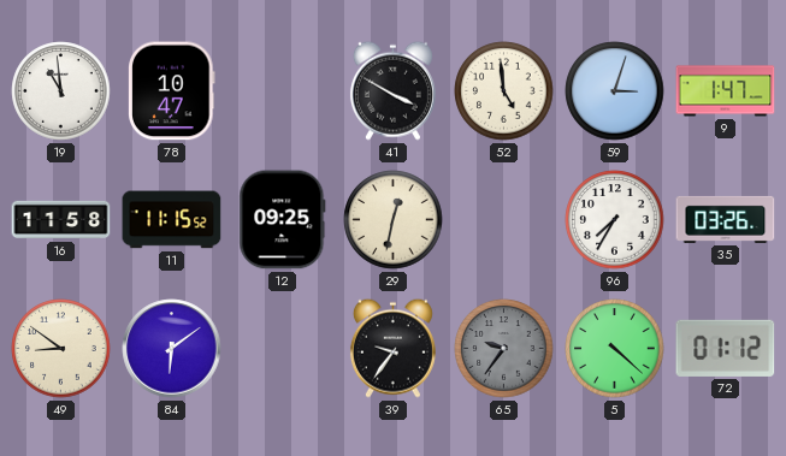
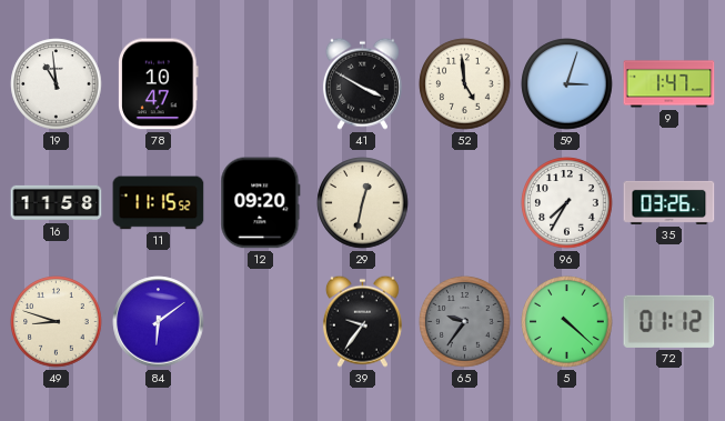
12: 09:25 -> 09:20
49: 8:51 -> 8:48
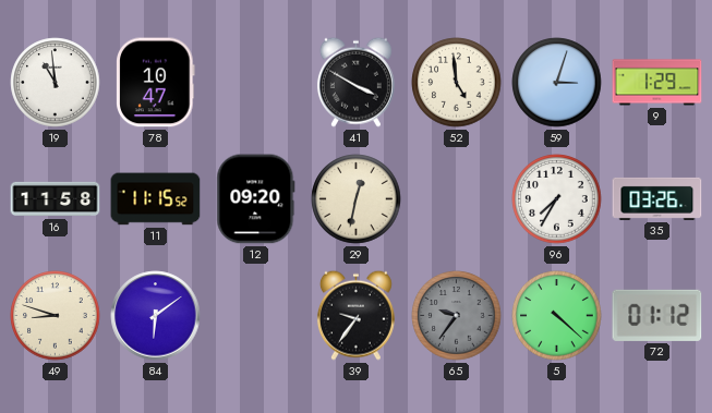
9: 1:47 -> 1:29
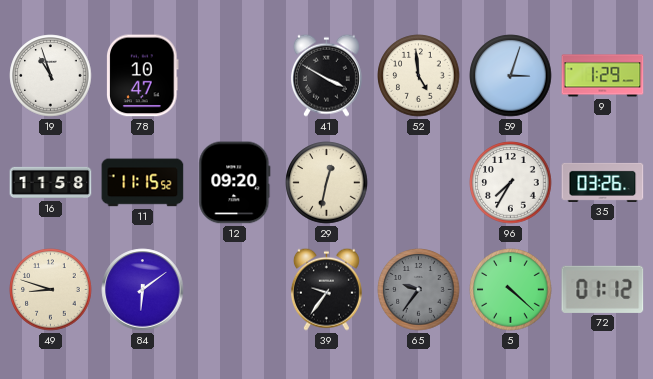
19: 10:59 -> 10:57
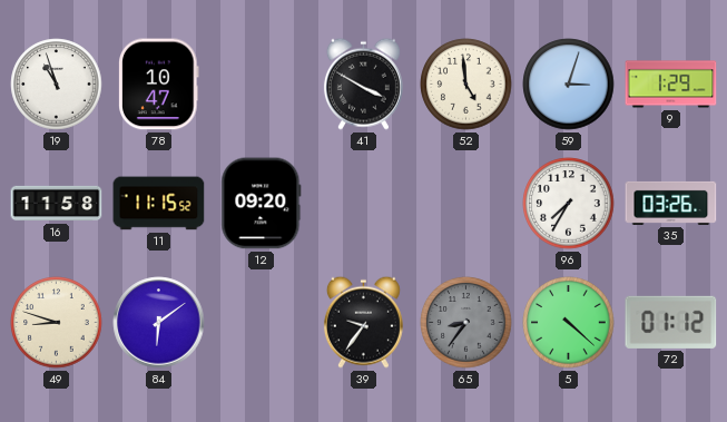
29: 12:32 -> none
65: 9:36 -> 8:36
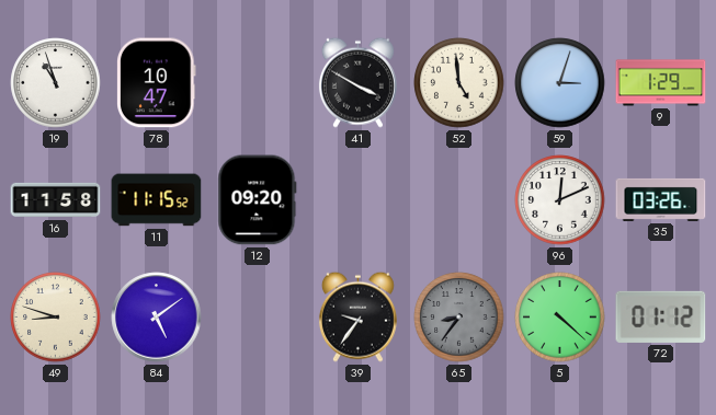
96: 7:35 -> 12:11
84: 6:09 -> 5:09
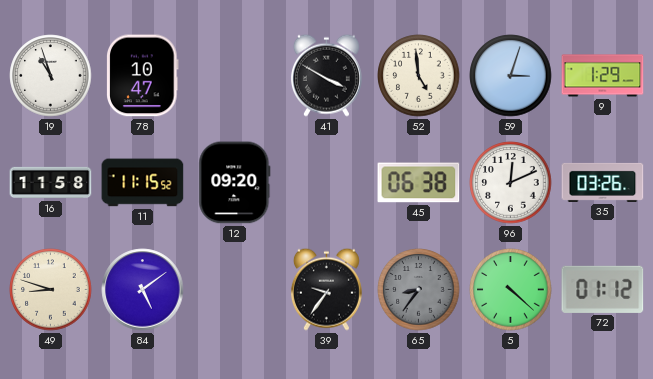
45: none -> 06:38
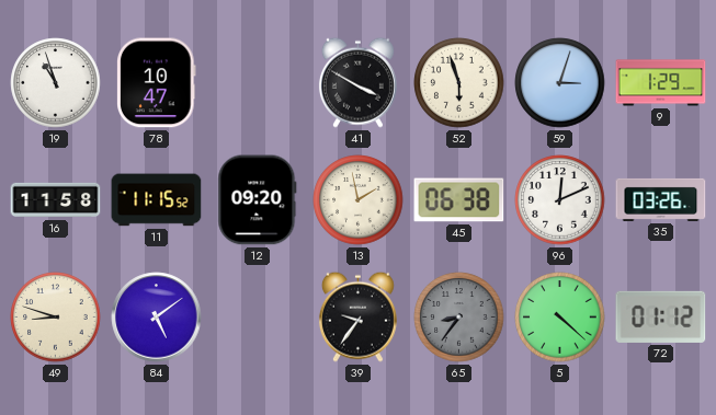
52: 4:59 -> 5:57
13: none -> 1:58
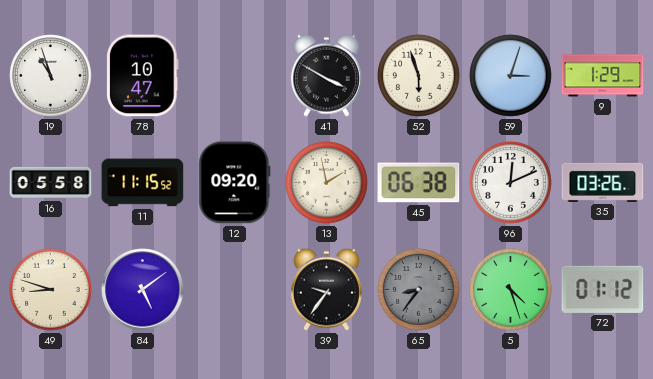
16: 11:58 -> 05:58
5: 4:22 -> 4:27
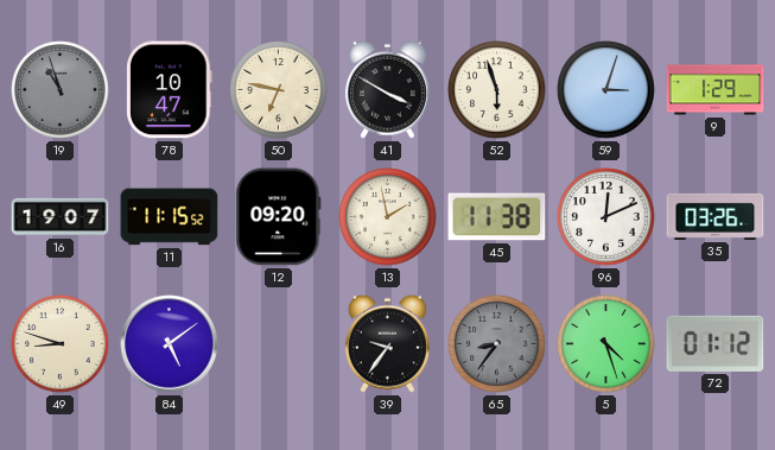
19 dial: white -> grey
50: none -> 6:47
16: 05:58 -> 19:07
45: 06:38 -> 11:38
